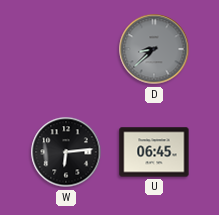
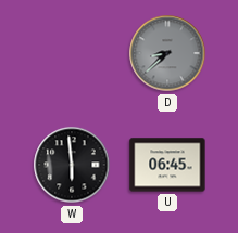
W: 6:14 -> 5:59
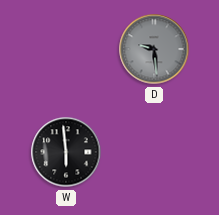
D: 8:38 -> 9:29
U: 06:45 -> none
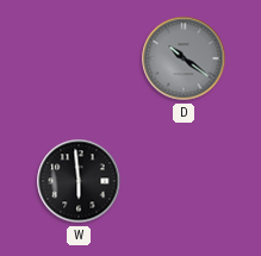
D: 9:29 -> 10:21
